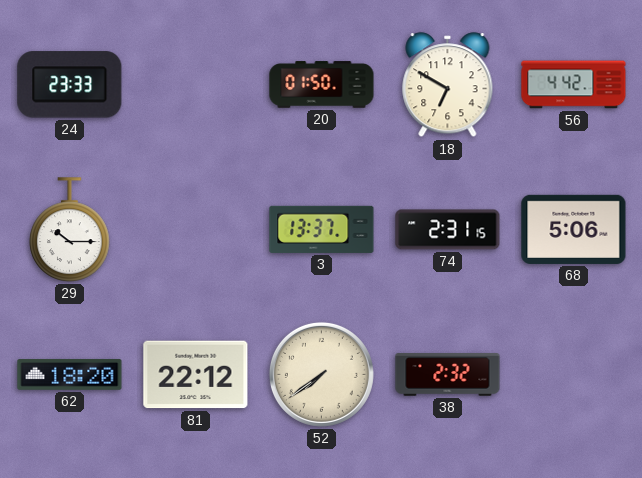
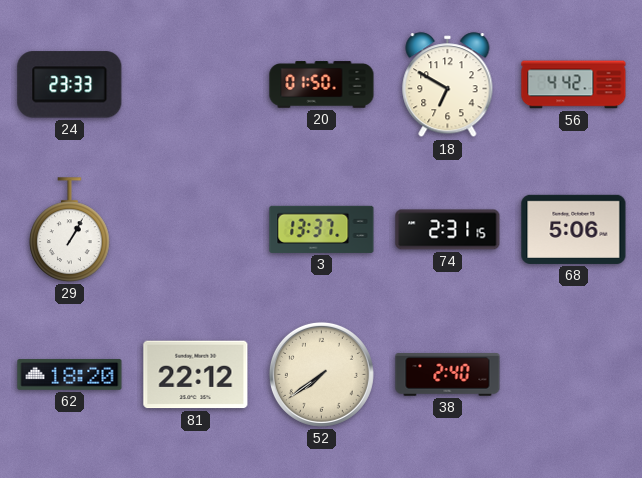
29: 10:15 -> 1:05
38: 2:32 -> 2:40
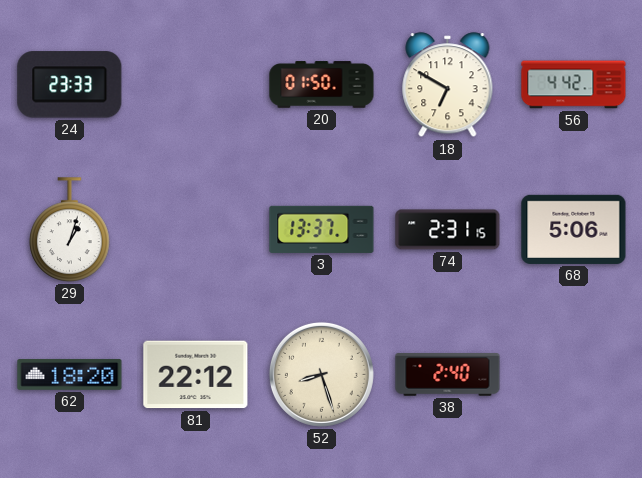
29: 1:05 -> 1:03
52: 7:39 -> 8:27
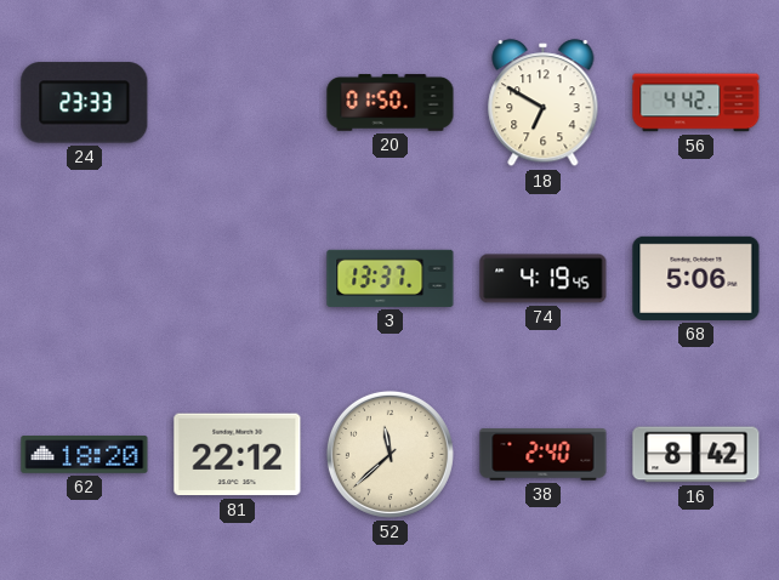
29: 1:03 -> none
74: 2:31 -> 4:19
52: 8:27 -> 11:38
16: none -> 8:42
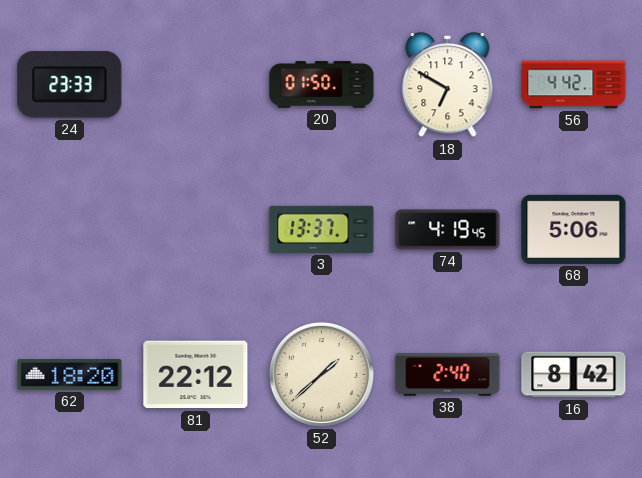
52: 11:38 -> 1:38
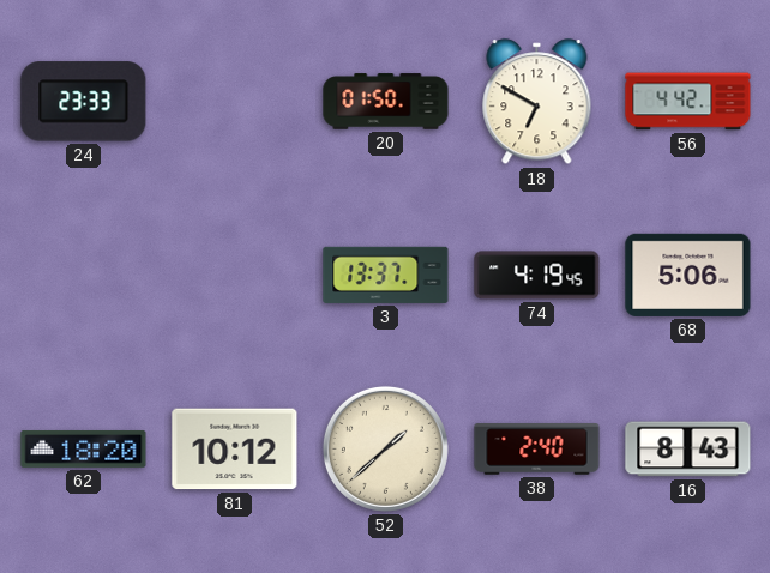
81: 22:12 -> 10:12
16: 8:42 -> 8:43
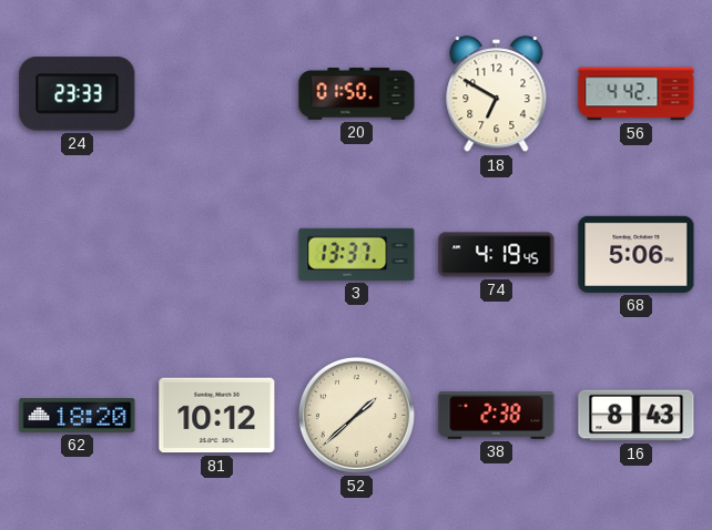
38: 2:40 -> 2:38
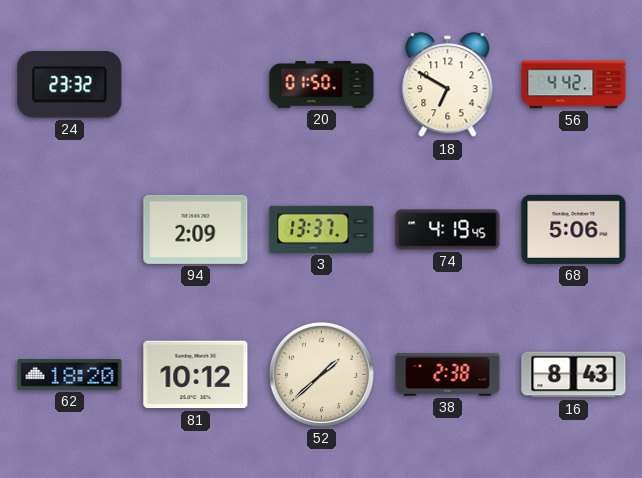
24: 23:33 -> 23:32
94: none -> 2:09
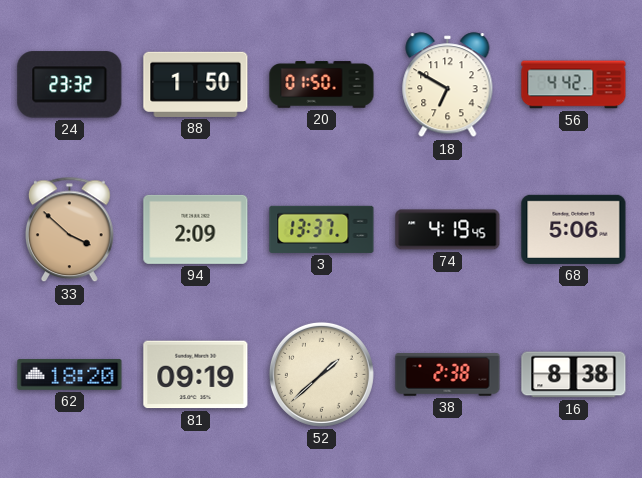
88: none -> 1:50
33: none -> 3:52
81: 10:12 -> 09:19
16: 8:43 -> 8:38
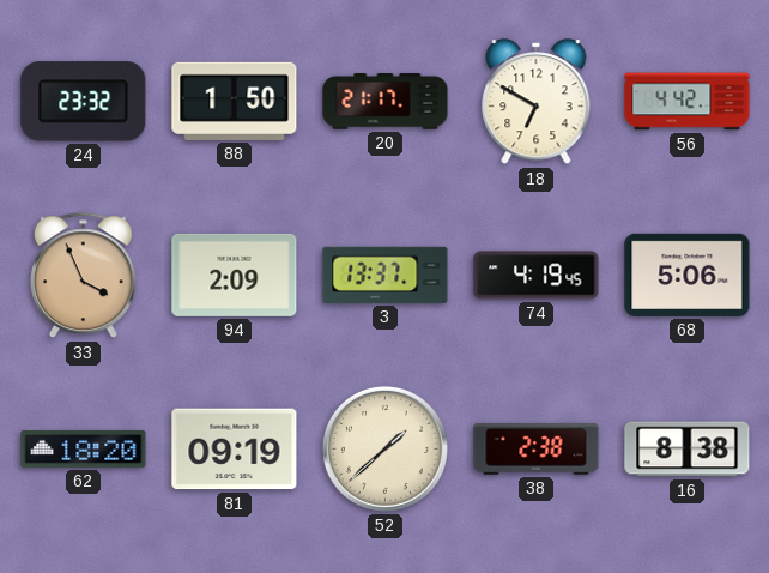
20: 01:50 -> 21:17
33: 3:52 -> 3:56
